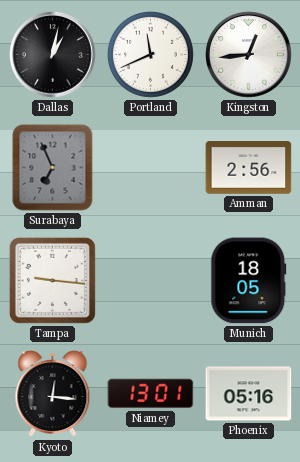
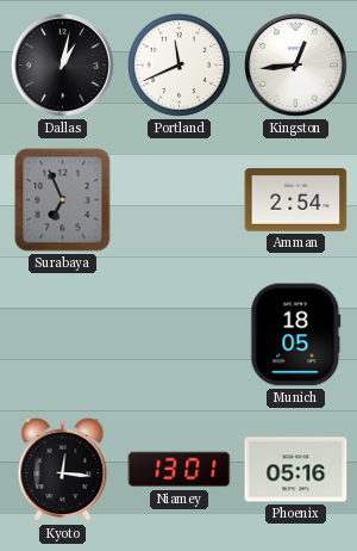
Amman: 2:56 -> 2:54
Tampa: 9:16 -> none
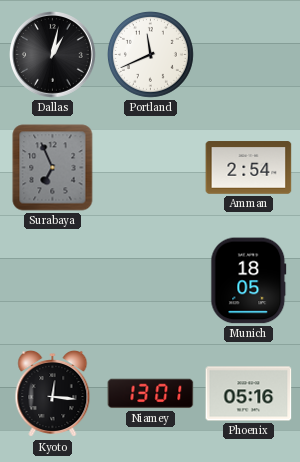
Kingston: 12:44 -> none
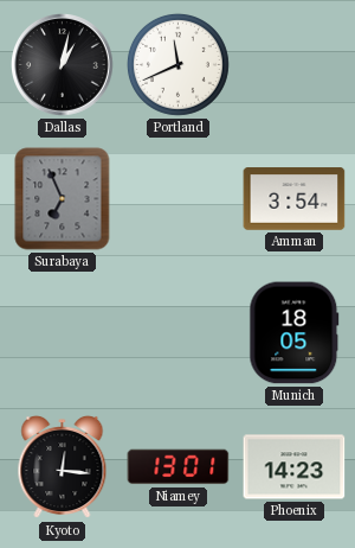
Amman: 2:54 -> 3:54
Phoenix: 05:16 -> 14:23
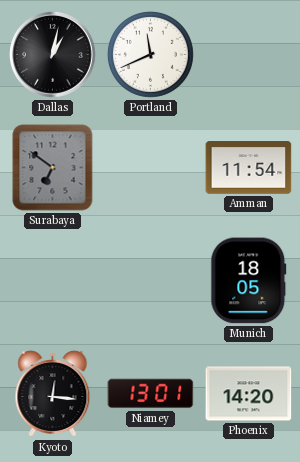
Surabaya: 6:56 -> 6:51
Amman: 3:54 -> 11:54
Phoenix: 14:23 -> 14:20
